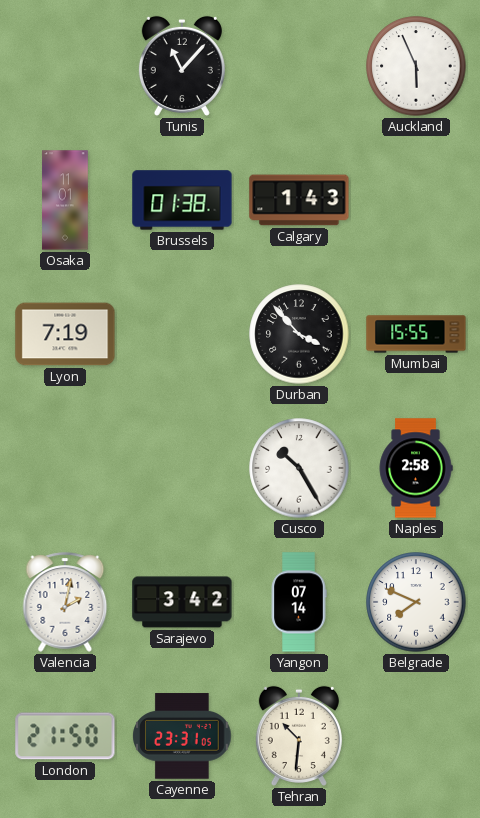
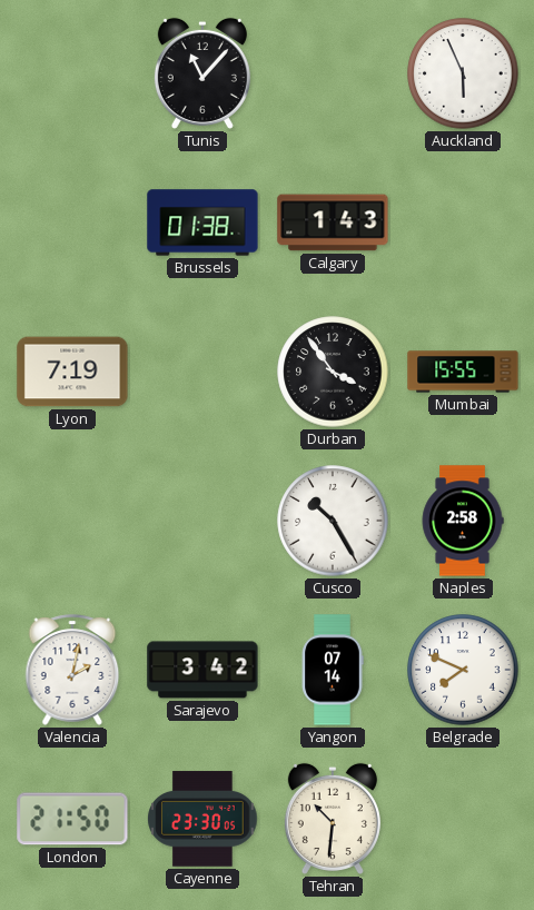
Osaka: 11:01 -> none
Durban: 3:53 -> 3:54
Cayenne: 23:31 -> 23:30
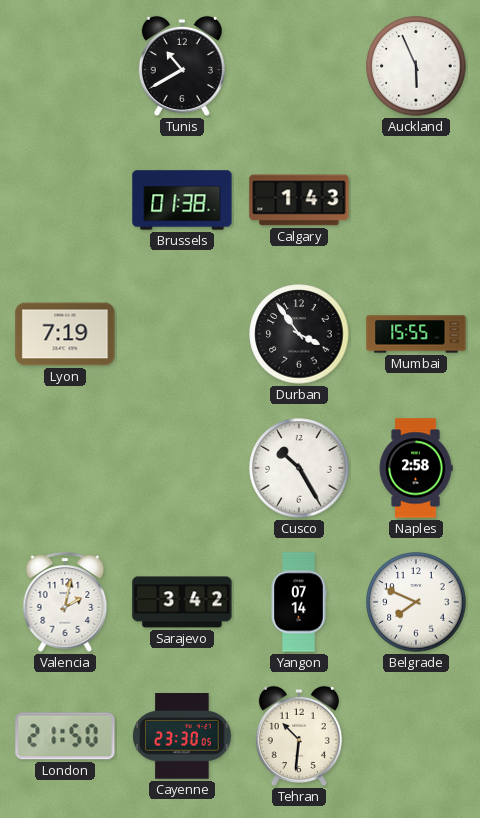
Tunis: 11:07 -> 10:40
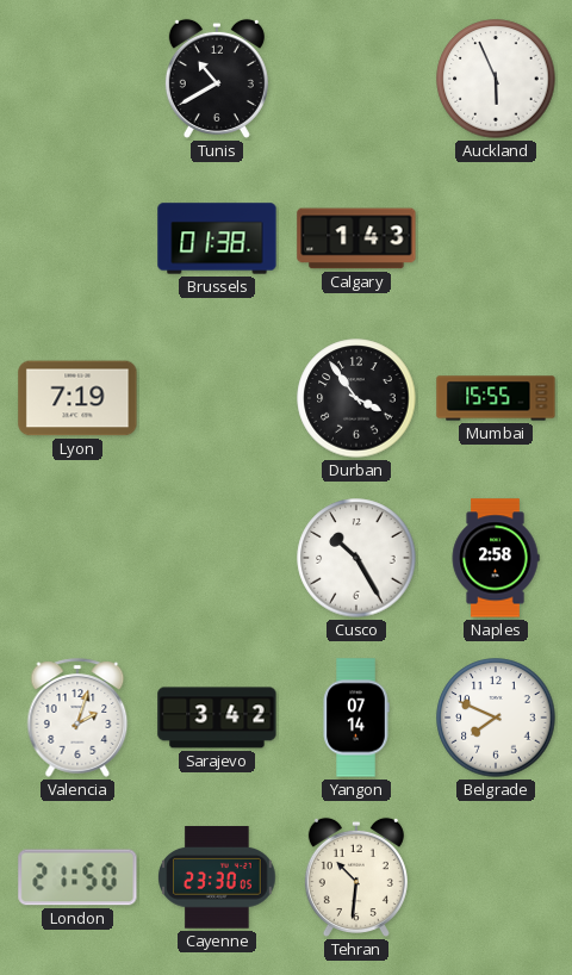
Valencia: 2:02 -> 2:03
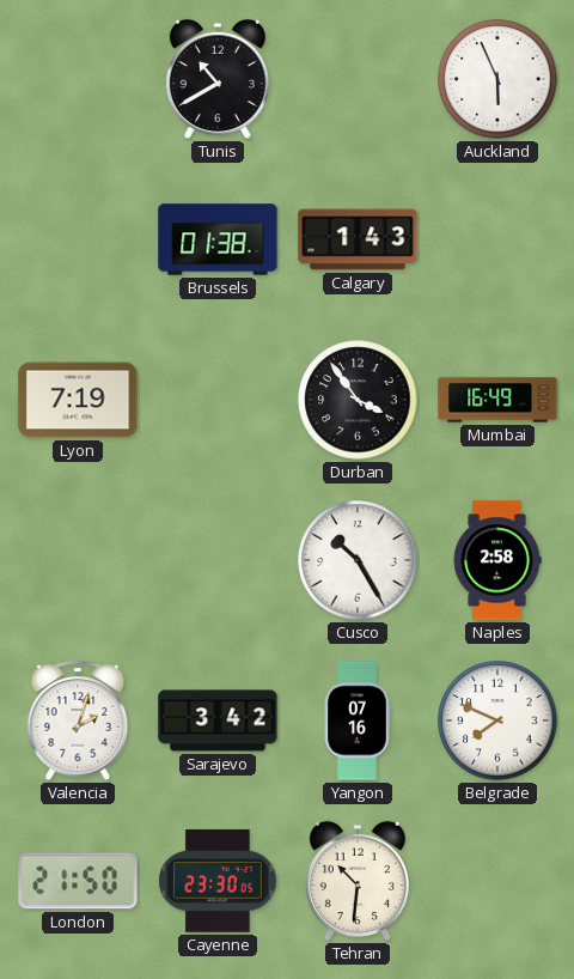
Mumbai: 15:55 -> 16:49
Yangon: 07:14 -> 07:16
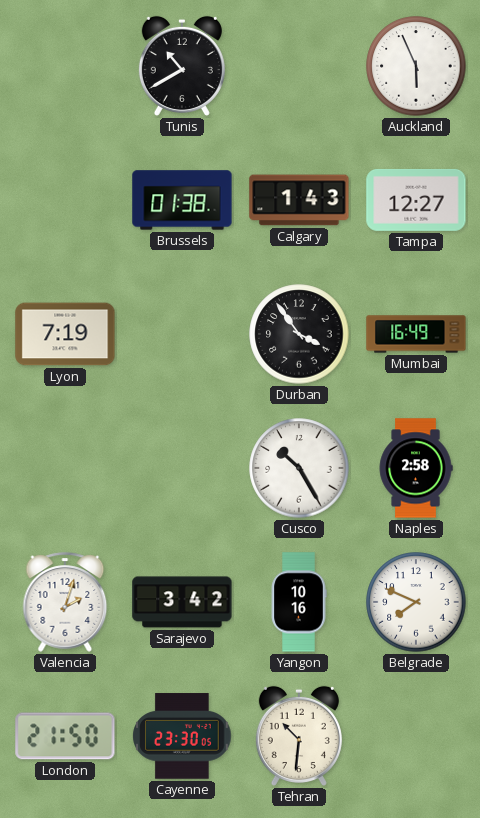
Tampa: none -> 12:27
Yangon: 07:16 -> 10:16
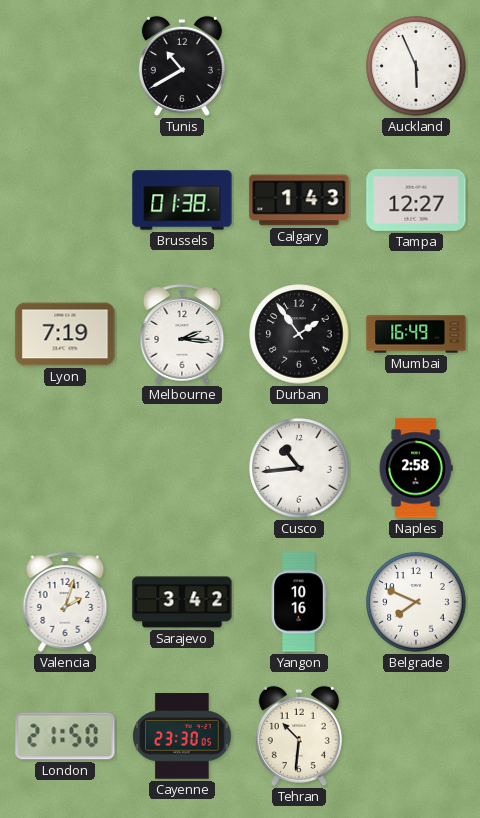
Melbourne: none -> 2:16
Durban: 3:54 -> 1:54
Cusco: 10:25 -> 10:44
